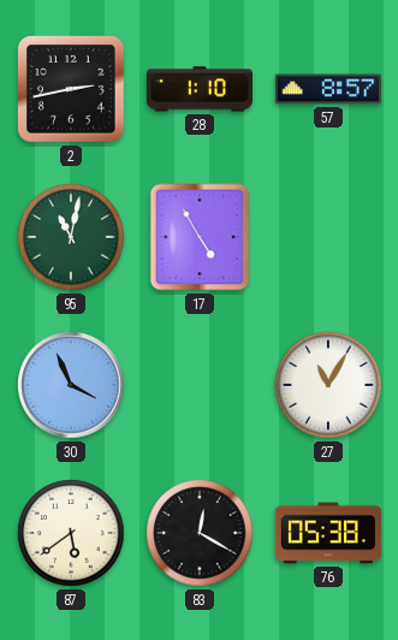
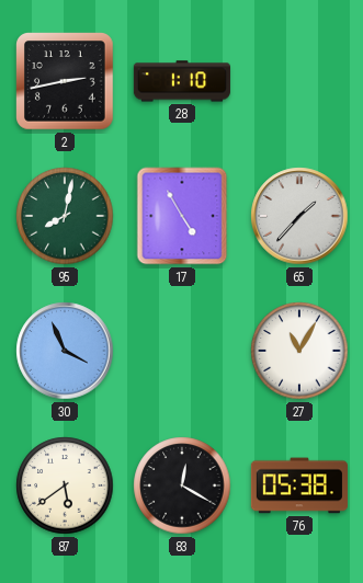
57: 8:57 -> none
95: 11:02 -> 8:02
65: none -> 1:37
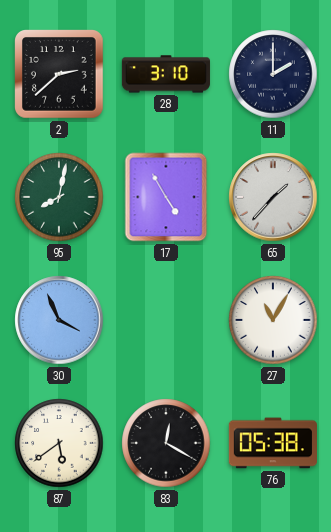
2: 2:43 -> 2:38
28: 1:10 -> 3:10
11: none -> 2:00
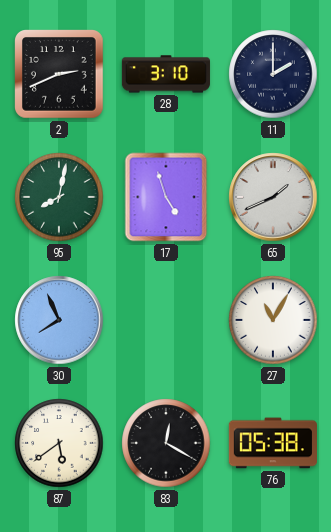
2: 2:38 -> 2:41
17: 4:55 -> 4:57
65: 1:37 -> 1:41
30: 3:56 -> 7:56
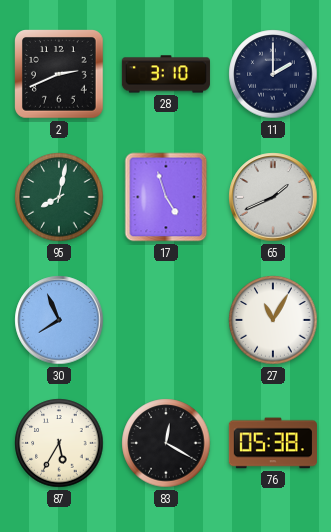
87: 5:39 -> 5:35
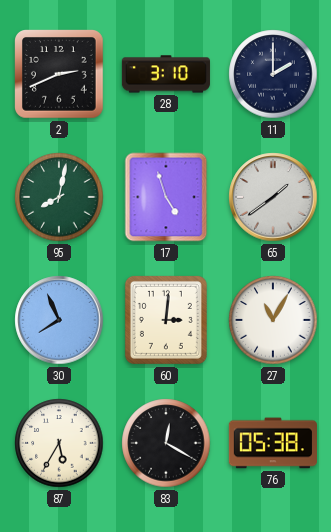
65: 1:41 -> 1:39
60: none -> 3:01
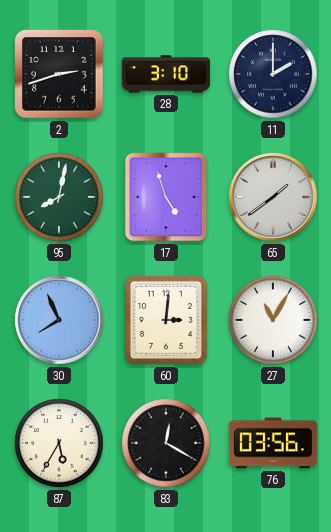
2: 2:41 -> 2:42
76: 05:38 -> 03:56
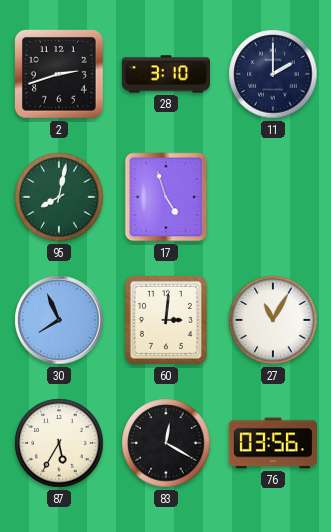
65: 1:39 -> none
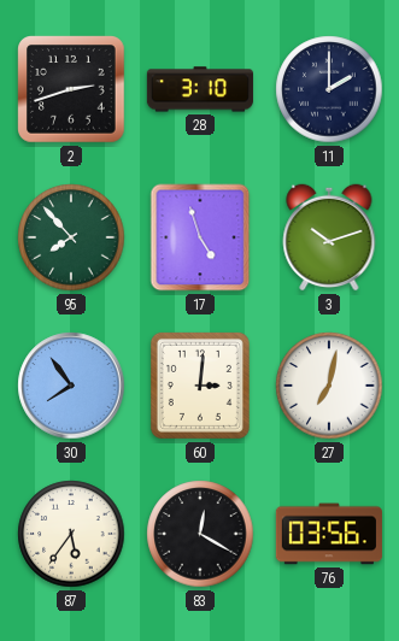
95: 8:02 -> 7:53
3: none -> 10:12
30: 7:56 -> 7:54
27: 11:05 -> 7:02
87: 5:35 -> 5:36
